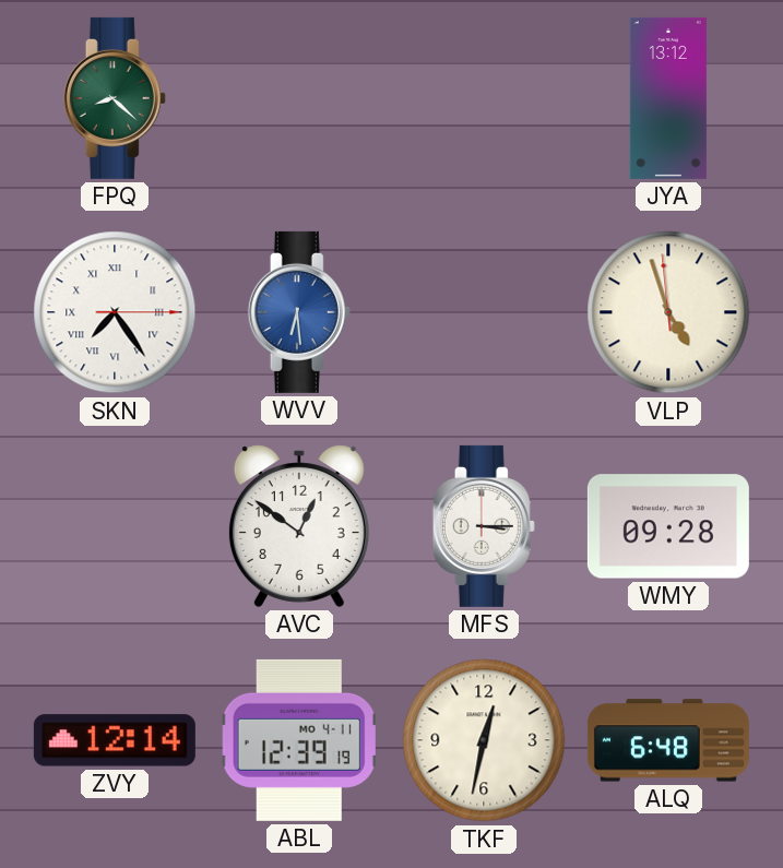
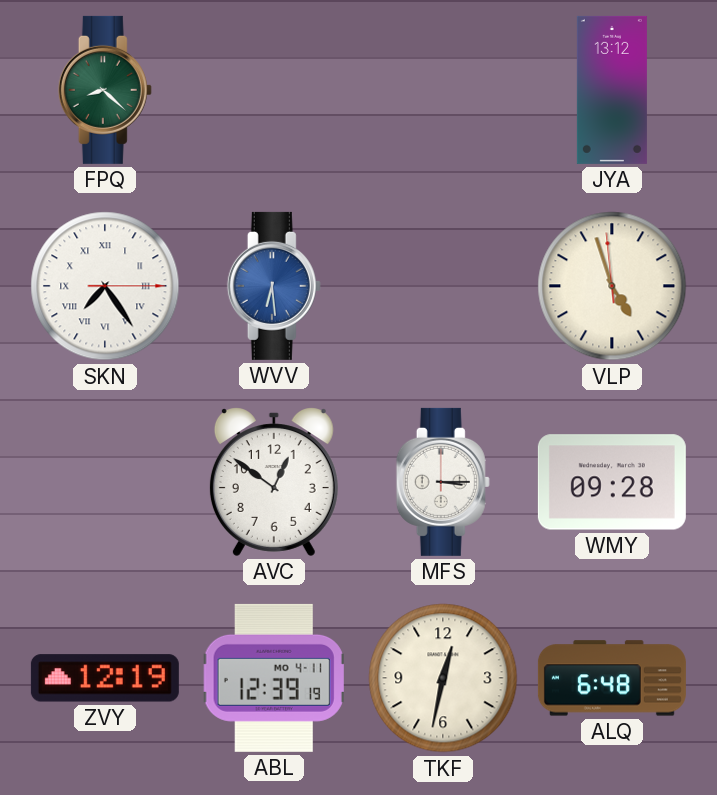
ZVY: 12:14 -> 12:19
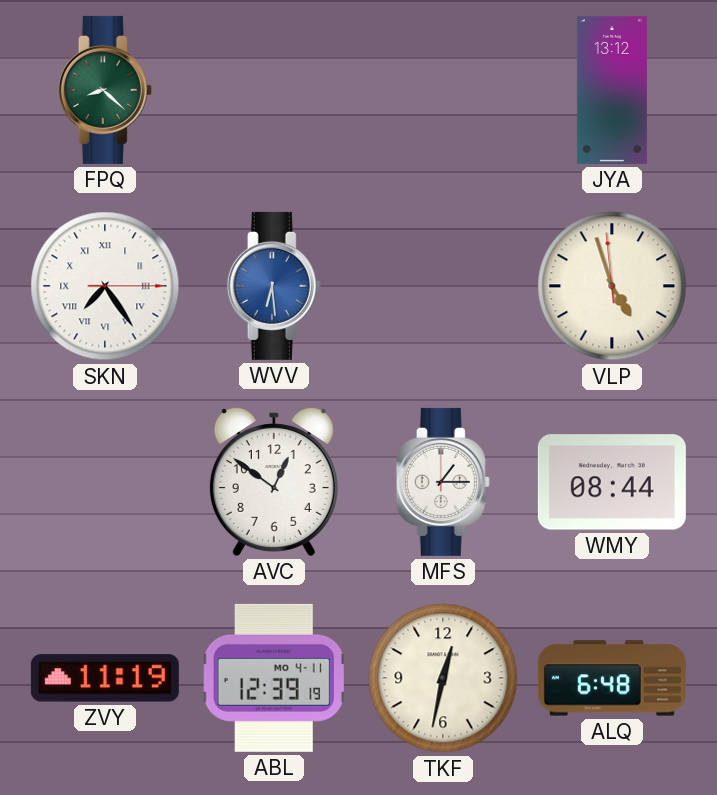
MFS: 3:15 -> 1:15
WMY: 09:28 -> 08:44
ZVY: 12:19 -> 11:19
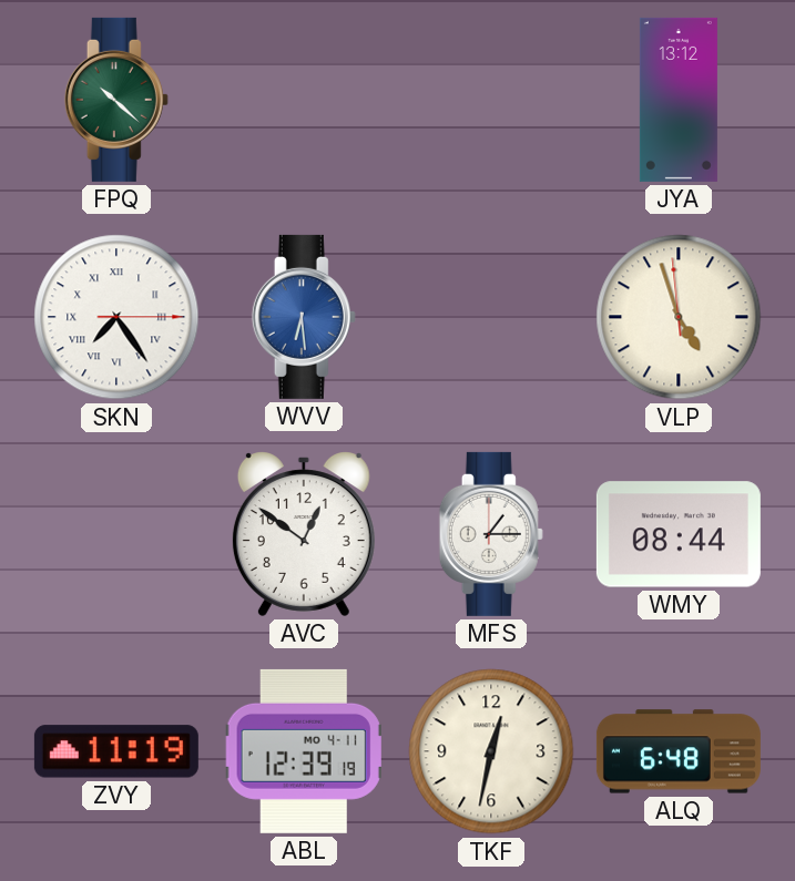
FPQ: 8:22 -> 10:22
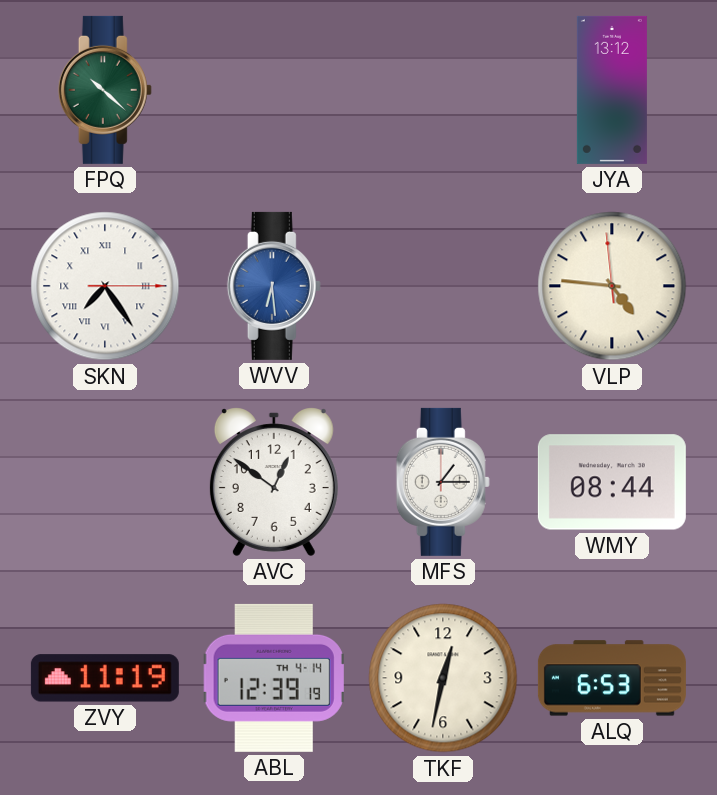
VLP: 4:56 -> 4:45
ABL date: MO 4-11 -> TH 4-14
ALQ: 6:48 -> 6:53
